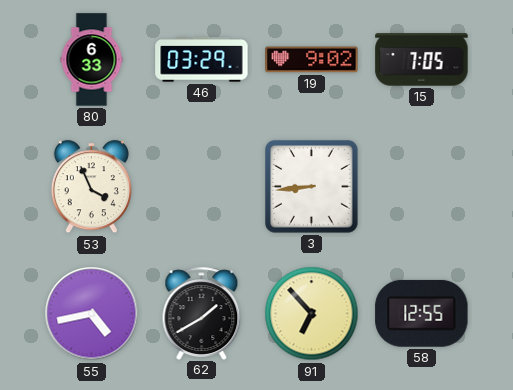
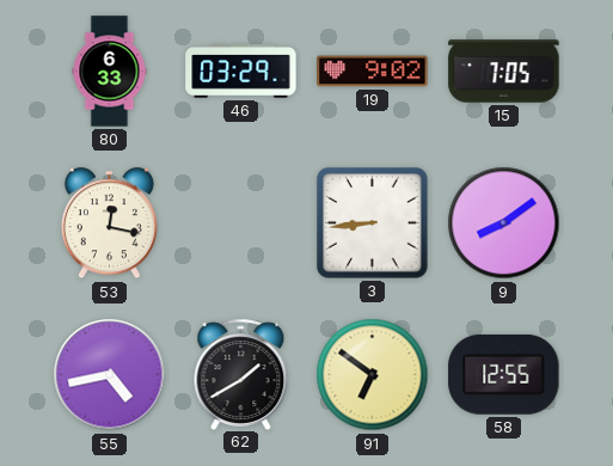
53: 3:56 -> 12:17
9: none -> 8:09
91: 6:53 -> 6:51
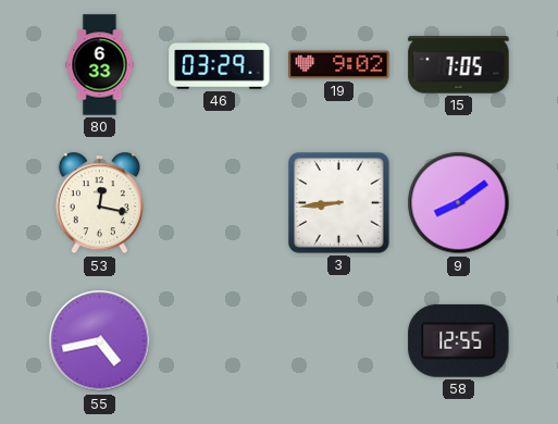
62: 1:40 -> none
91: 6:51 -> none
